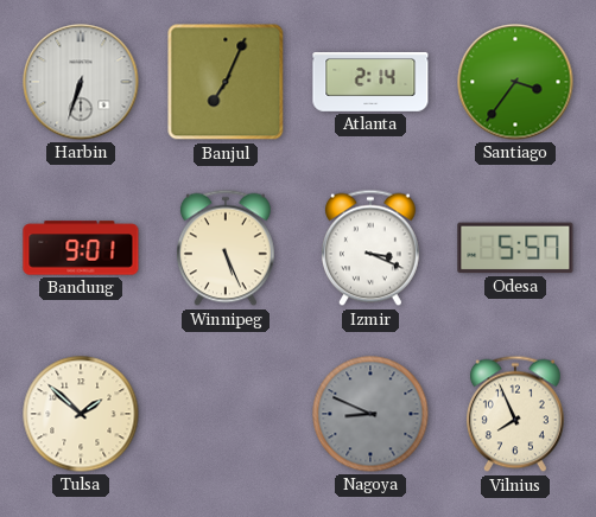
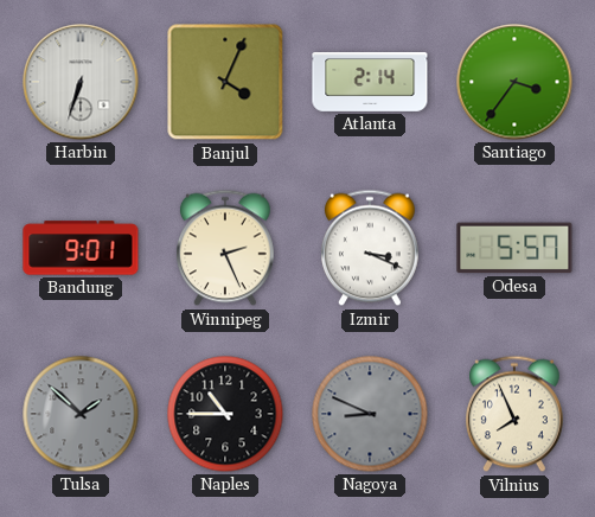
Banjul: 7:04 -> 4:04
Winnipeg: 5:26 -> 2:26
Tulsa dial: cream -> grey
Naples: none -> 10:45
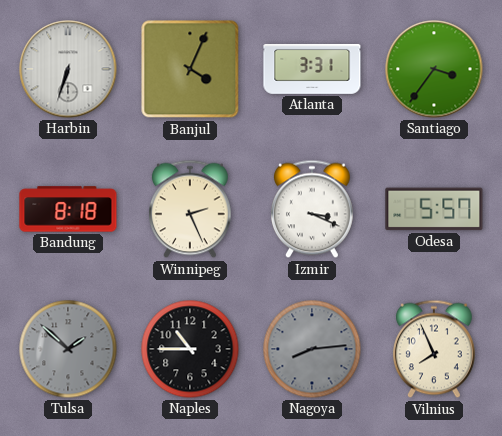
Atlanta: 2:14 -> 3:31
Bandung: 9:01 -> 8:18
Nagoya: 8:49 -> 8:14
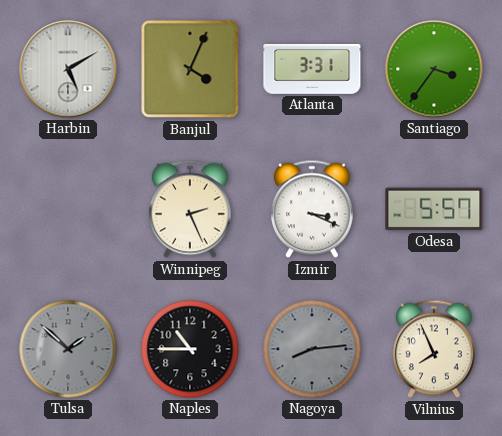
Harbin: 6:33 -> 5:10
Bandung: 8:18 -> none
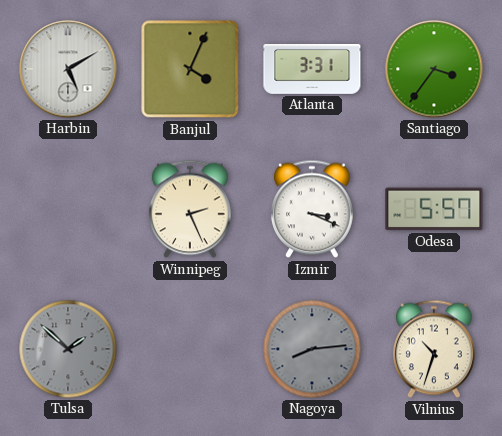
Naples: 10:45 -> none
Vilnius: 7:56 -> 10:33
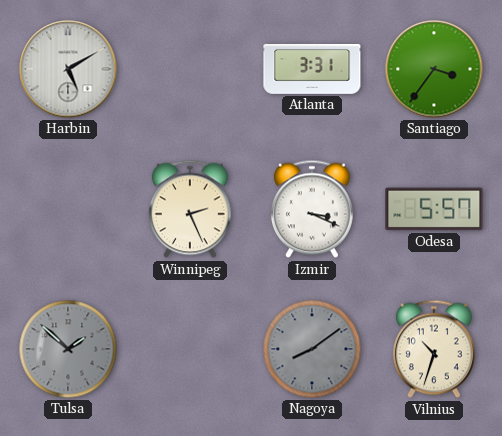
Banjul: 4:04 -> none
Nagoya: 8:14 -> 8:09
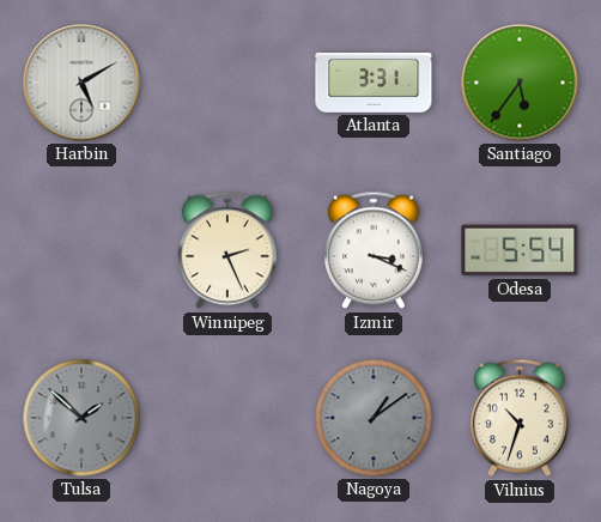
Santiago: 3:36 -> 5:36
Odesa: 5:57 -> 5:54
Nagoya: 8:09 -> 1:09
